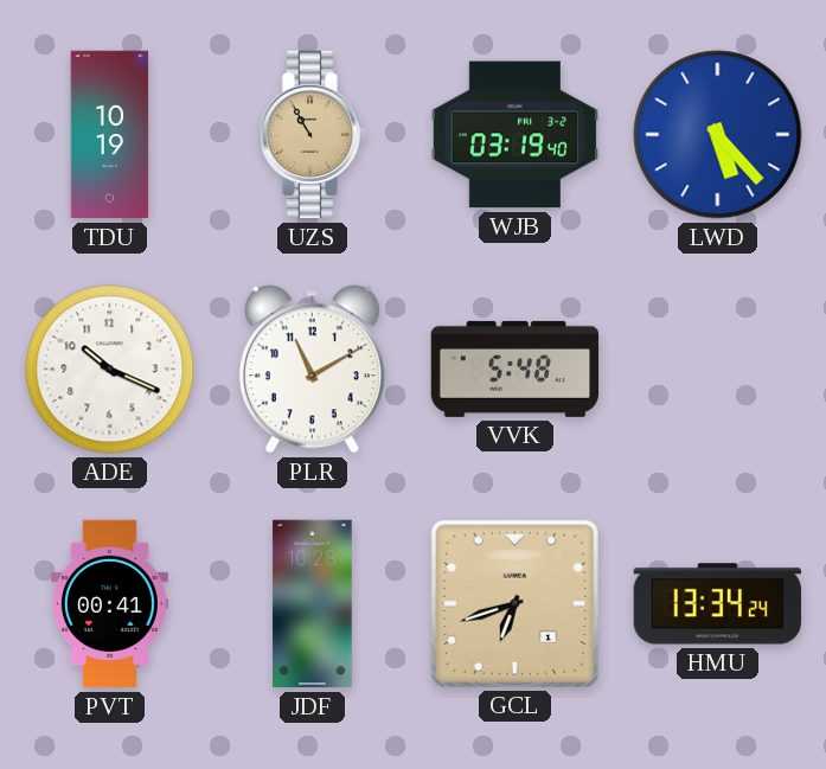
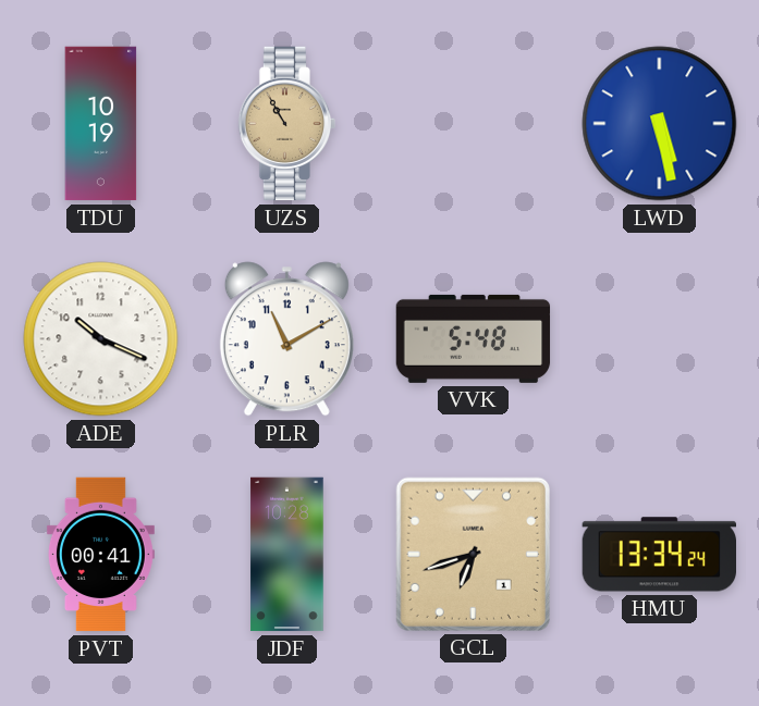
WJB: 03:19 -> none
LWD: 5:23 -> 5:28
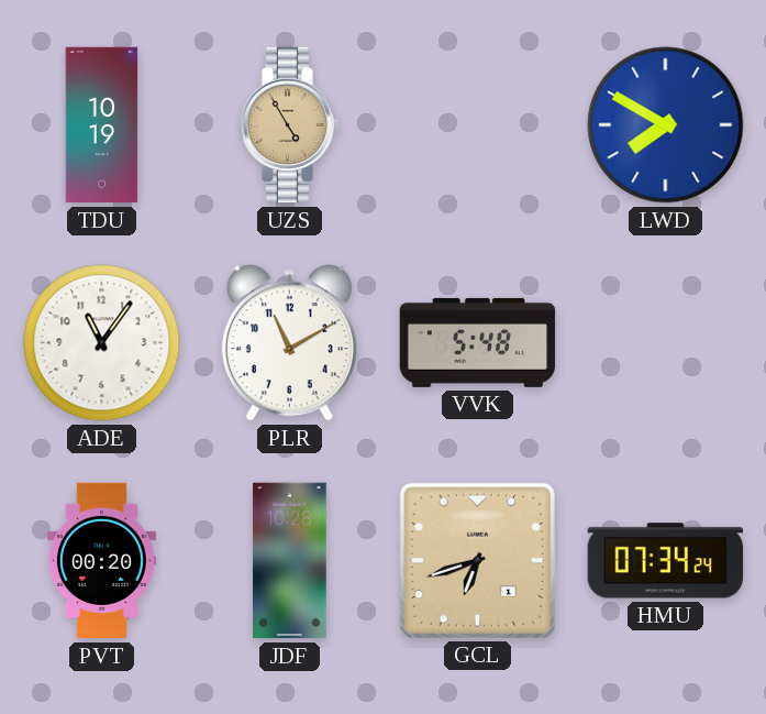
UZS: 10:55 -> 4:55
LWD: 5:28 -> 7:50
ADE: 10:19 -> 11:06
PVT: 00:41 -> 00:20
HMU: 13:34 -> 07:34
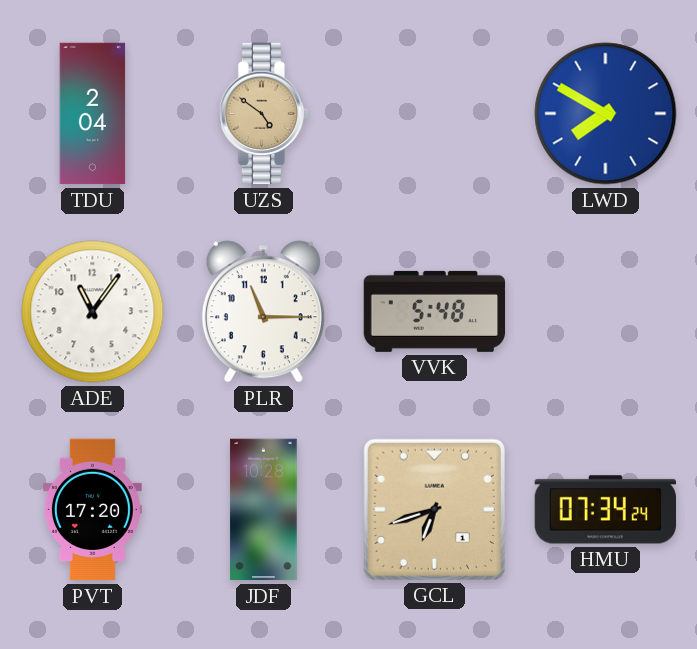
TDU: 10:19 -> 2:04
UZS: 4:55 -> 4:51
PLR: 11:10 -> 11:15
PVT: 00:20 -> 17:20
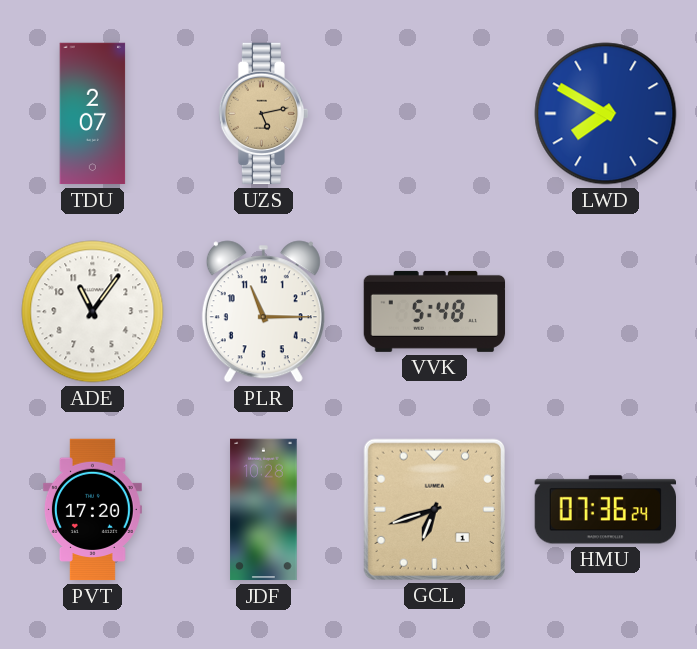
TDU: 2:04 -> 2:07
UZS: 4:51 -> 5:13
HMU: 07:34 -> 07:36
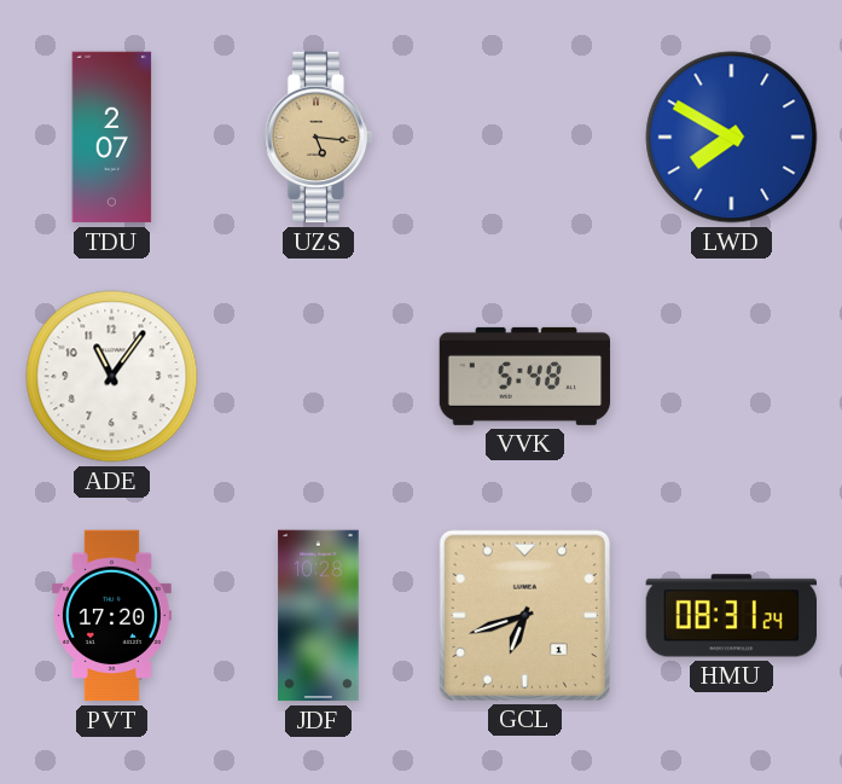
UZS: 5:13 -> 5:16
PLR: 11:15 -> none
HMU: 07:36 -> 08:31
